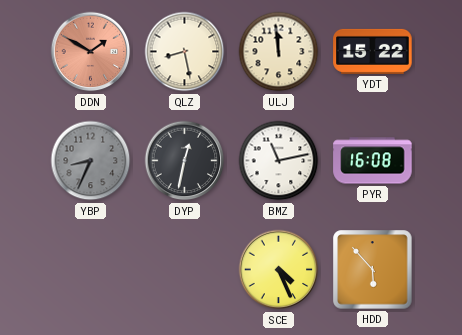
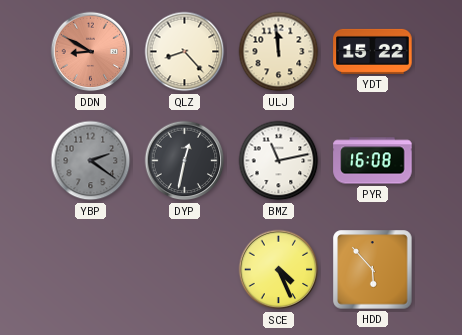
DDN: 1:50 -> 8:50
QLZ: 8:28 -> 8:23
YBP: 8:34 -> 2:21
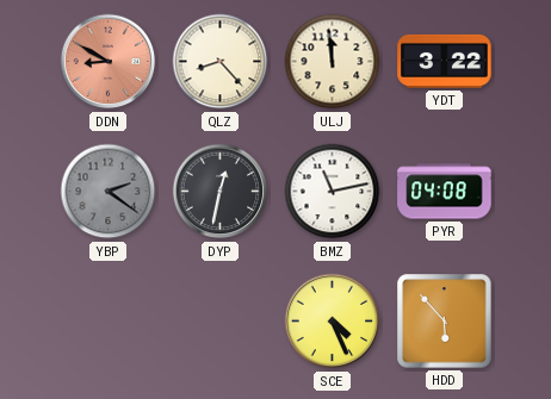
YDT: 15:22 -> 3:22
PYR: 16:08 -> 04:08
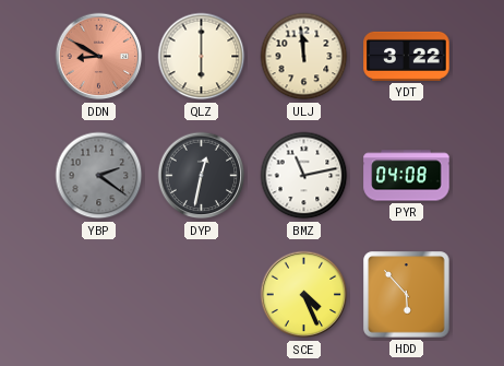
QLZ: 8:23 -> 6:00
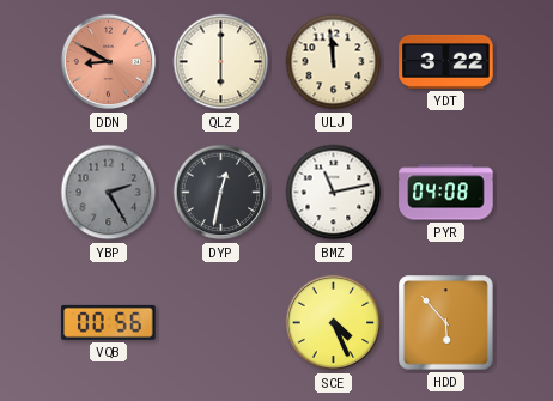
YBP: 2:21 -> 2:25
VQB: none -> 00:56
